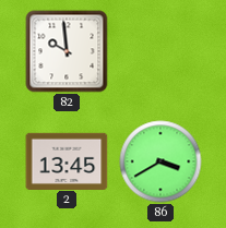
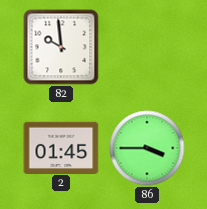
2: 13:45 -> 01:45
86: 3:40 -> 3:45
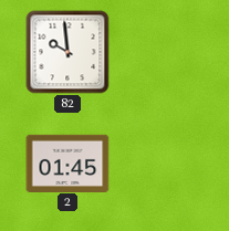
86: 3:45 -> none
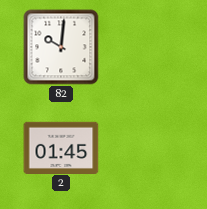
82: 9:59 -> 10:01
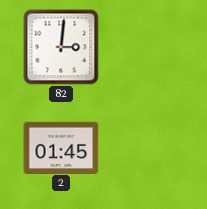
82: 10:01 -> 3:01
